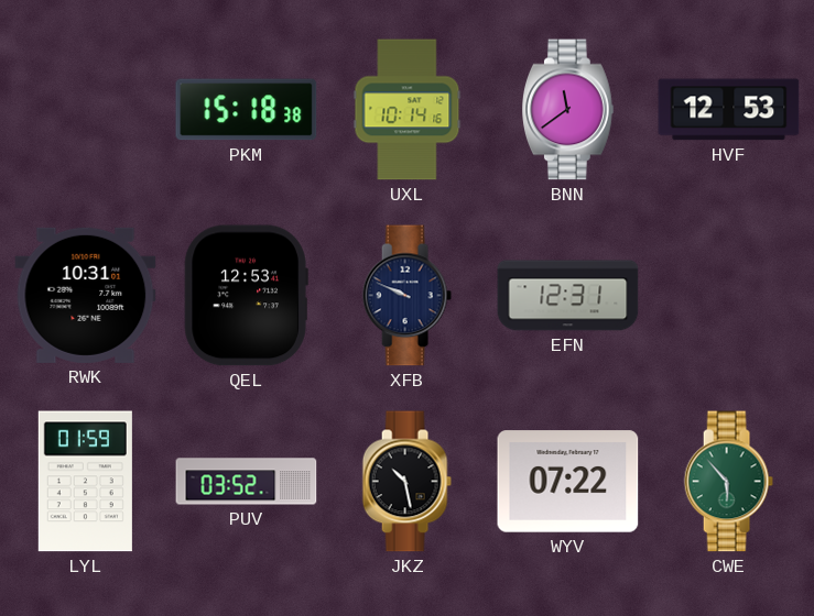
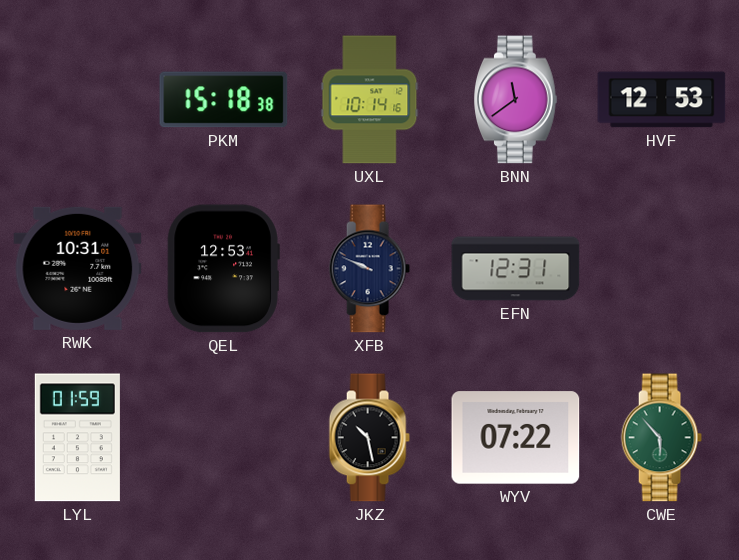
PUV: 03:52 -> none
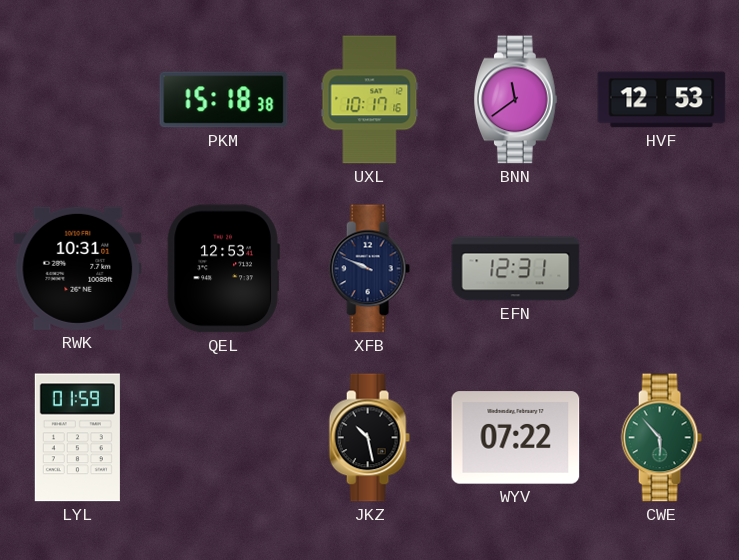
UXL: 10:14 -> 10:17
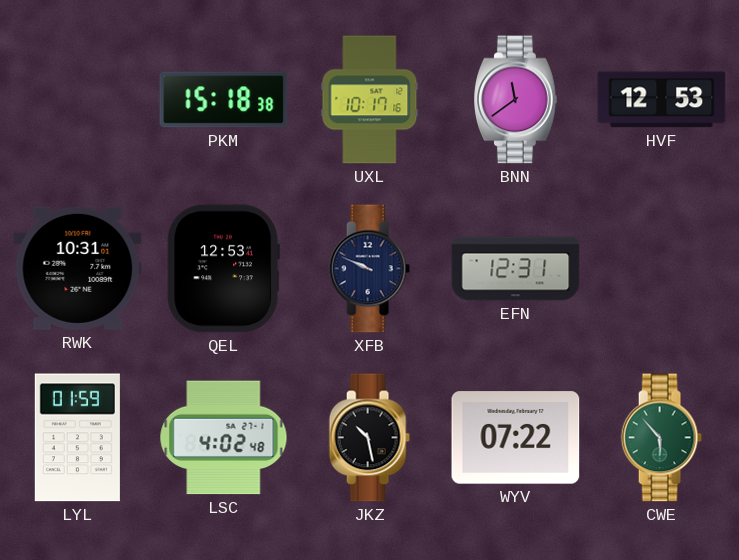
LSC: none -> 4:02
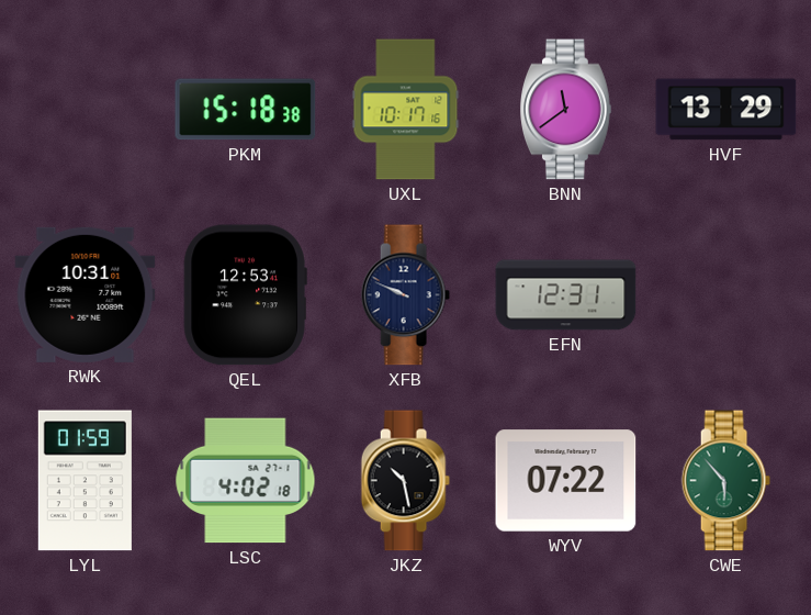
HVF: 12:53 -> 13:29
LSC: 4:02:48 -> 4:02:18
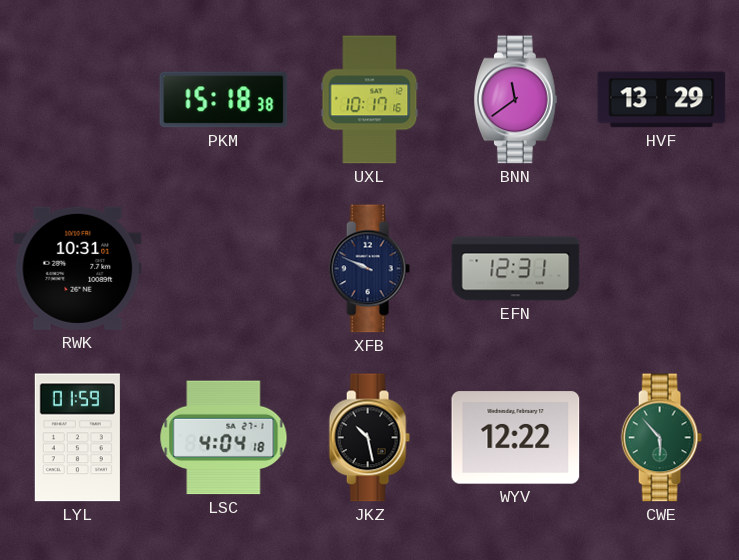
QEL: 12:53 -> none
LSC: 4:02 -> 4:04
WYV: 07:22 -> 12:22
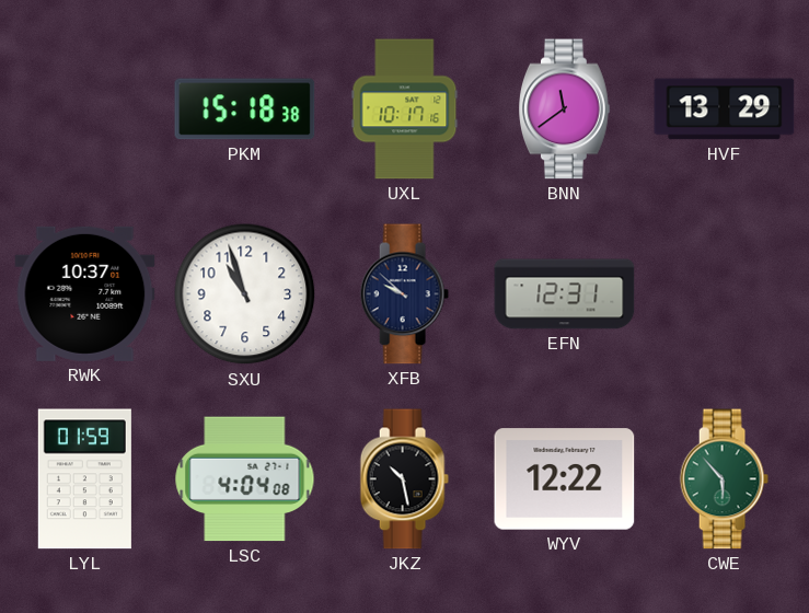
RWK: 10:31 -> 10:37
SXU: none -> 10:57
XFB: 9:49 -> 9:52
LSC: 4:04:18 -> 4:04:08
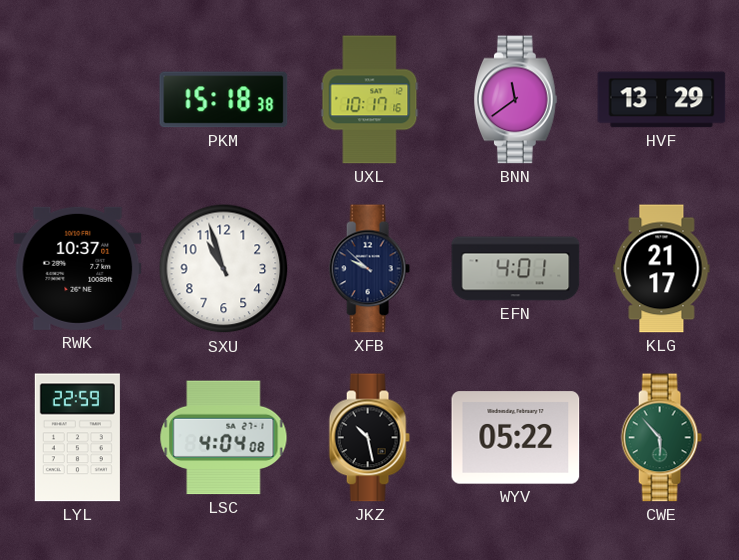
EFN: 12:31 -> 4:01
KLG: none -> 21:17
LYL: 01:59 -> 22:59
WYV: 12:22 -> 05:22
